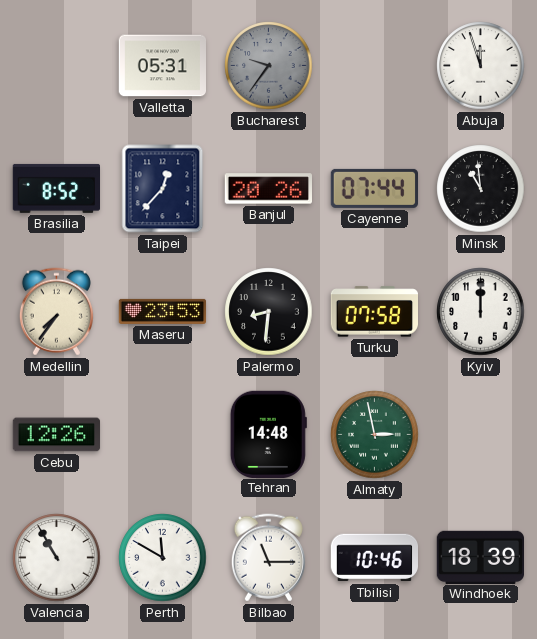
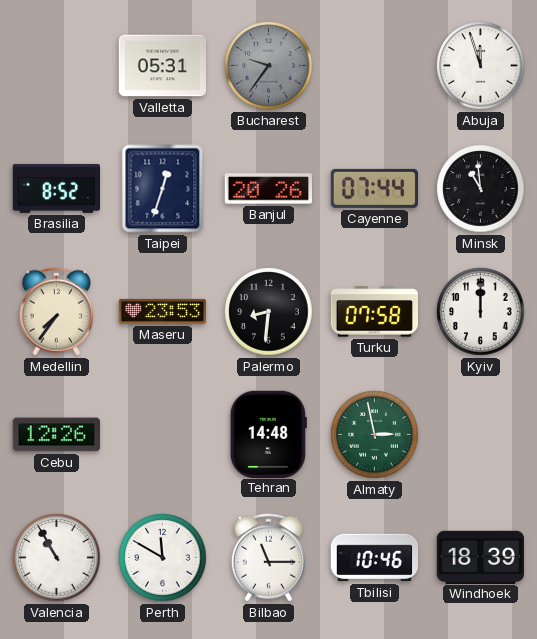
Taipei: 12:37 -> 12:33
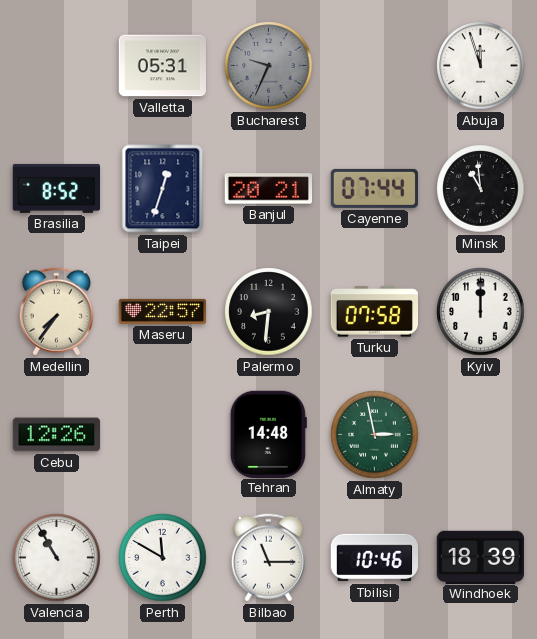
Bucharest: 9:36 -> 9:34
Banjul: 20:26 -> 20:21
Maseru: 23:53 -> 22:57
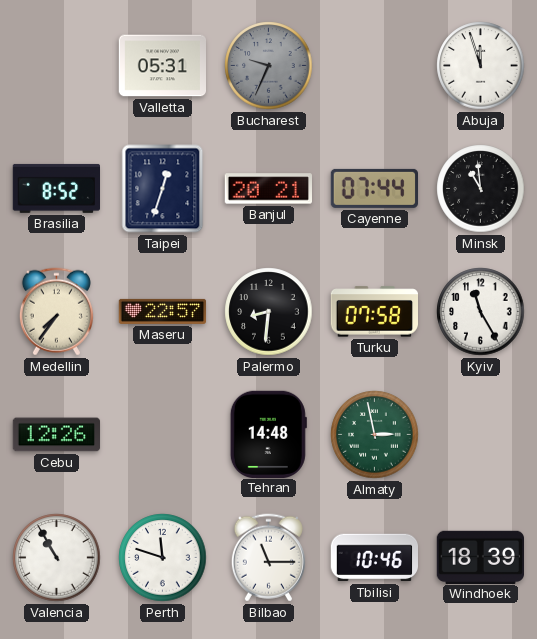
Kyiv: 12:00 -> 11:25
Perth: 11:50 -> 11:48
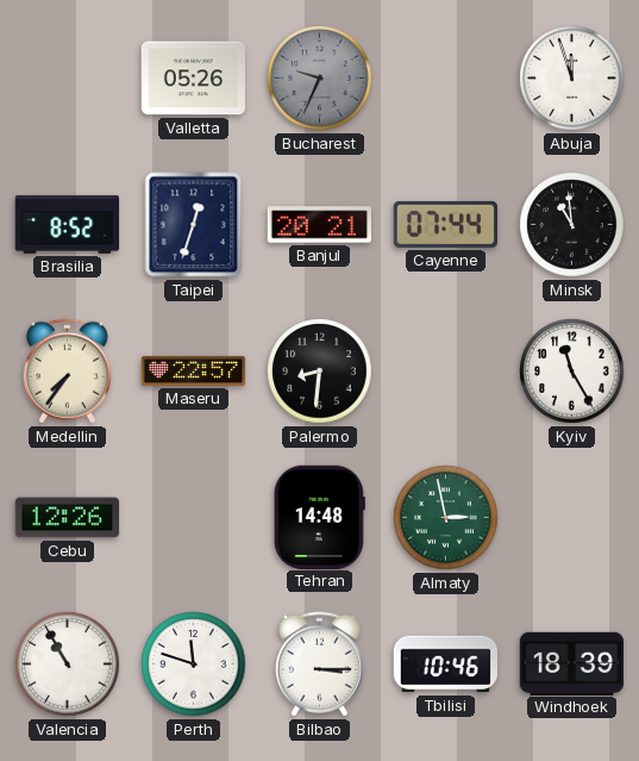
Valletta: 05:31 -> 05:26
Turku: 07:58 -> none
Bilbao: 11:15 -> 3:15
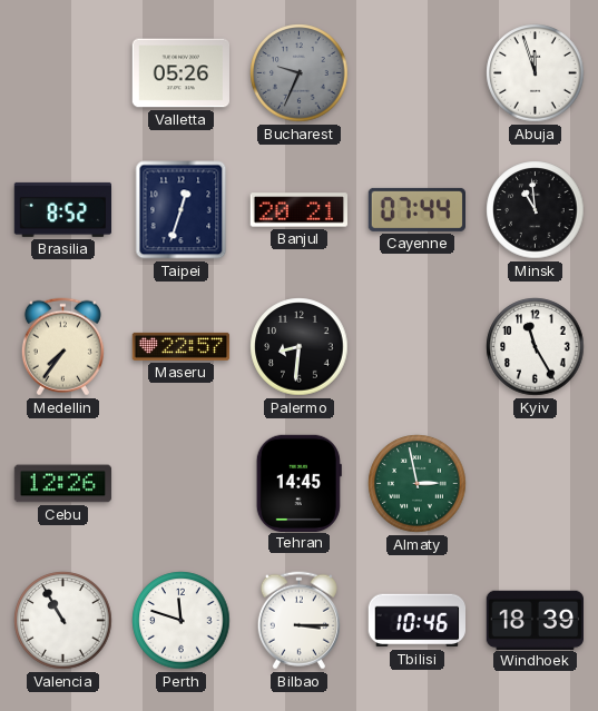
Tehran: 14:48 -> 14:45
